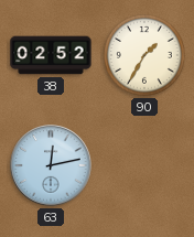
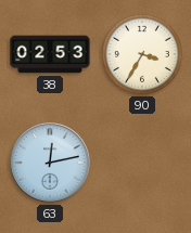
38: 02:52 -> 02:53
90: 1:35 -> 3:35
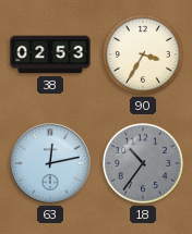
18: none -> 10:36
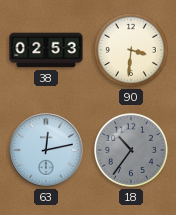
90: 3:35 -> 3:31
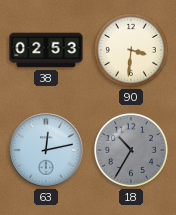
18: 10:36 -> 10:35
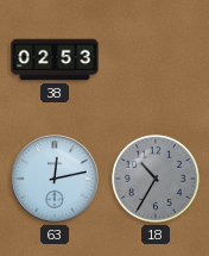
90: 3:31 -> none
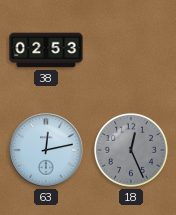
18: 10:35 -> 12:26
